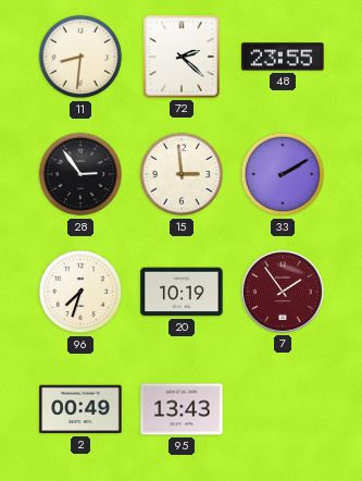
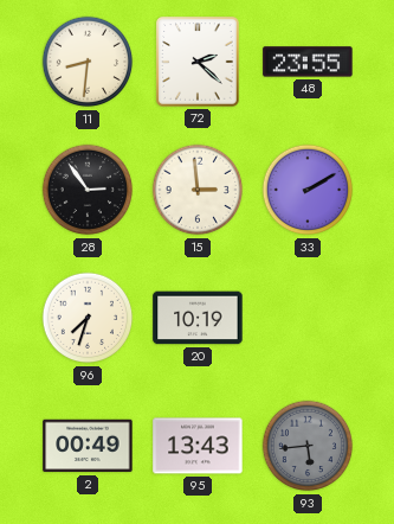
7: 1:54 -> none
93: none -> 5:44
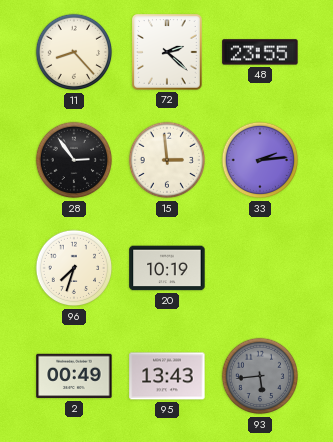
11: 8:31 -> 8:23
33: 2:10 -> 2:14
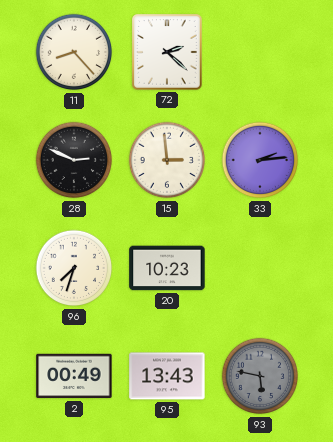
48: 23:55 -> none
28: 2:54 -> 2:49
20: 10:19 -> 10:23
93: 5:44 -> 5:47
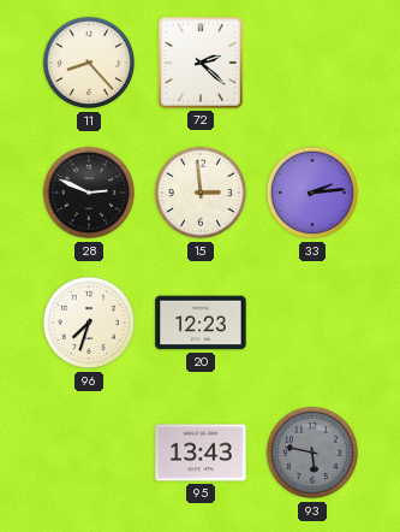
20: 10:23 -> 12:23
2: 00:49 -> none
